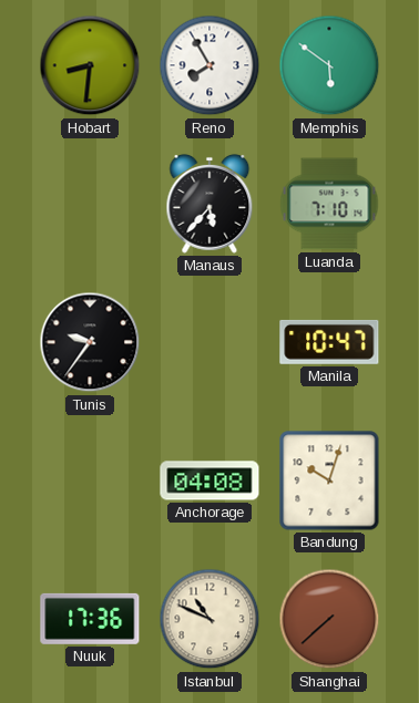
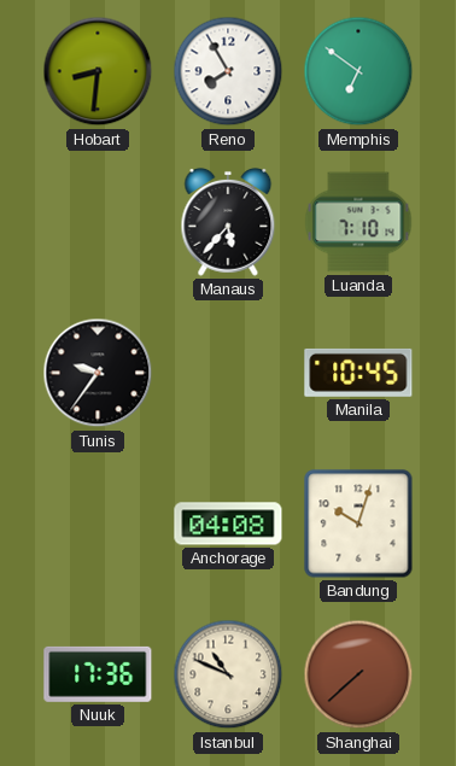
Memphis: 5:51 -> 6:51
Manila: 10:47 -> 10:45
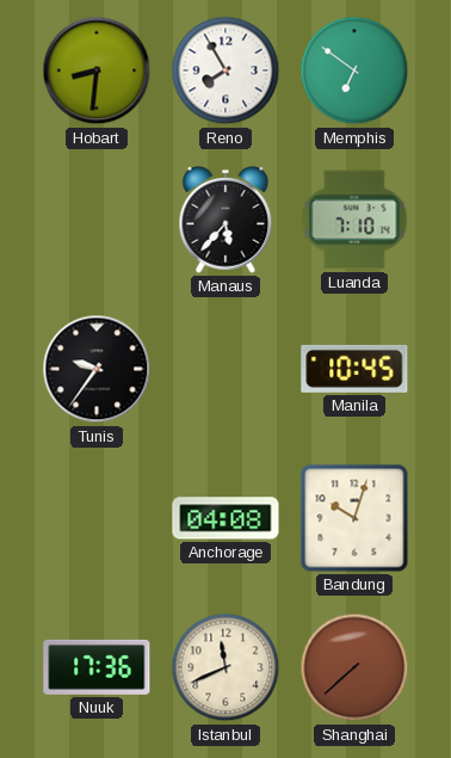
Istanbul: 10:49 -> 11:41
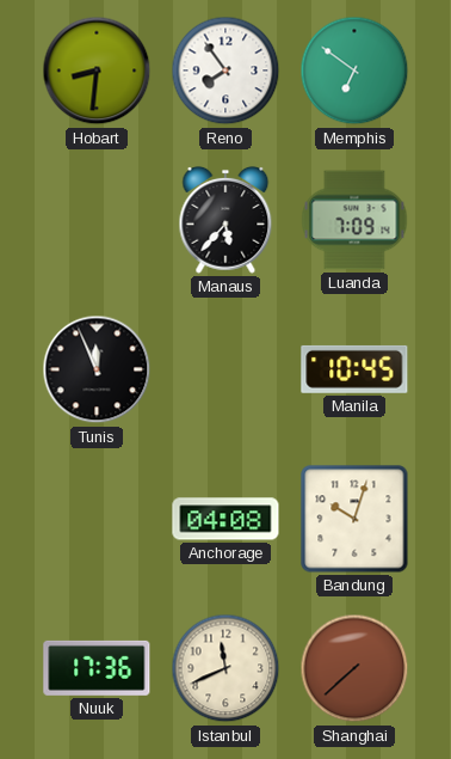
Reno: 7:55 -> 7:54
Luanda: 7:10 -> 7:09
Tunis: 9:36 -> 11:56
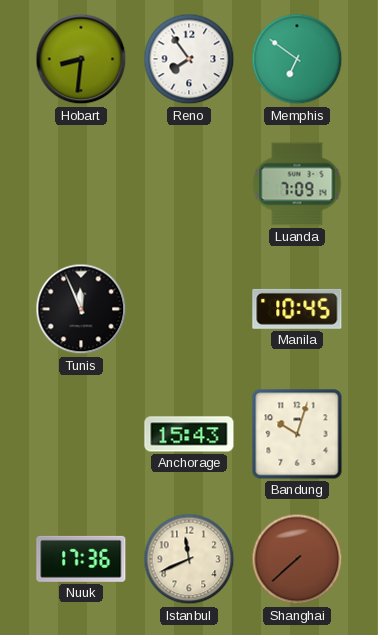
Manaus: 5:37 -> none
Anchorage: 04:08 -> 15:43
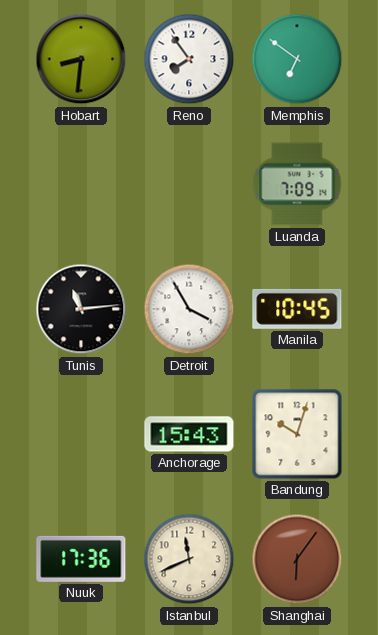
Tunis: 11:56 -> 11:14
Detroit: none -> 3:55
Shanghai: 7:38 -> 6:06
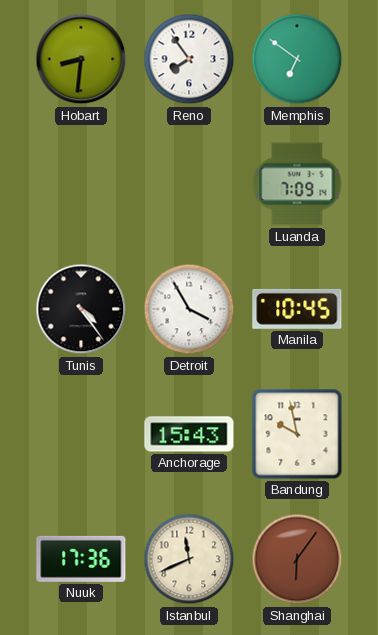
Tunis: 11:14 -> 4:24
Bandung: 10:03 -> 9:58
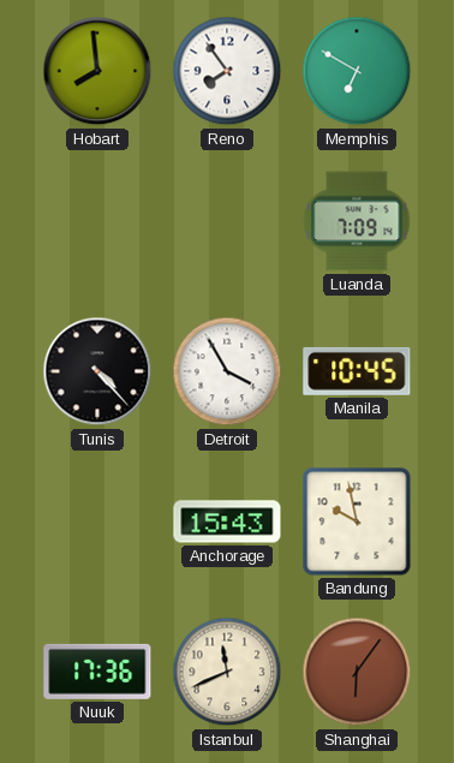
Hobart: 8:31 -> 7:59
Memphis: 6:51 -> 6:50
Tunis: 4:24 -> 4:23
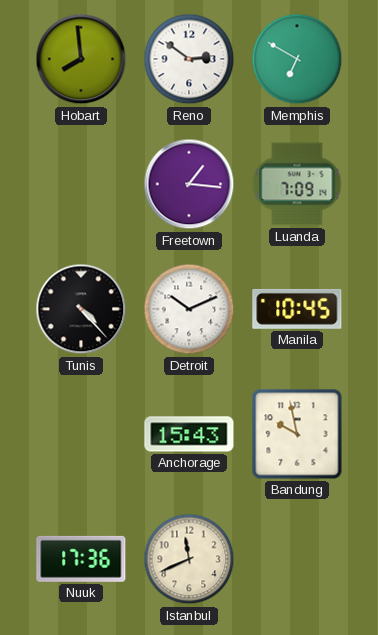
Reno: 7:54 -> 2:51
Freetown: none -> 1:16
Detroit: 3:55 -> 10:11
Shanghai: 6:06 -> none
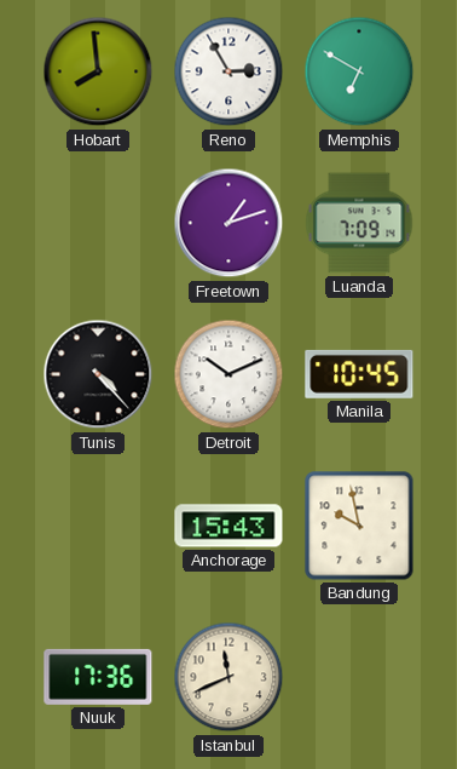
Reno: 2:51 -> 2:55
Freetown: 1:16 -> 1:12
